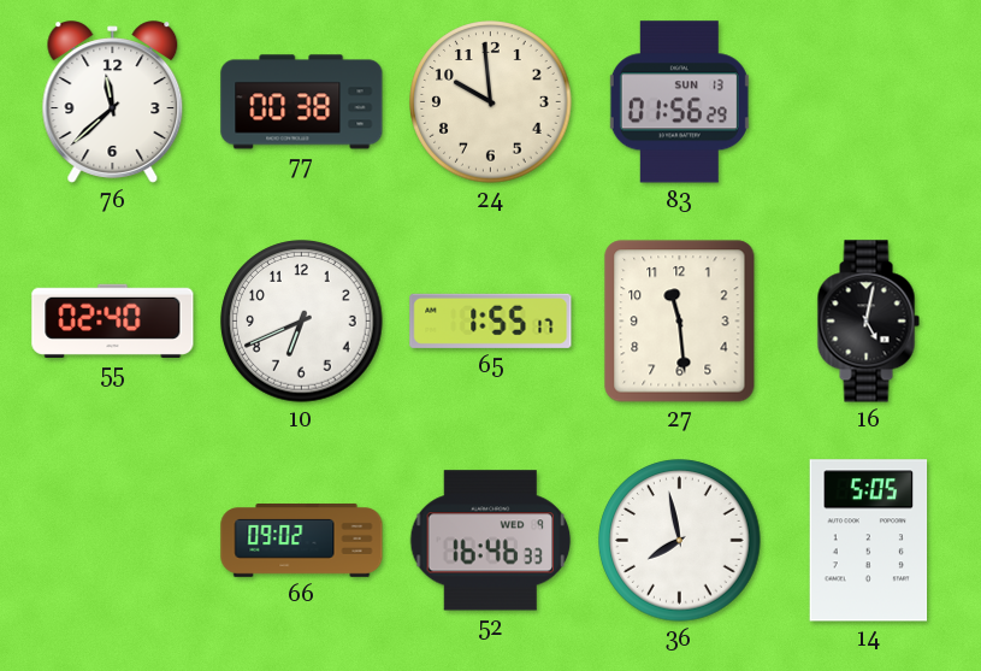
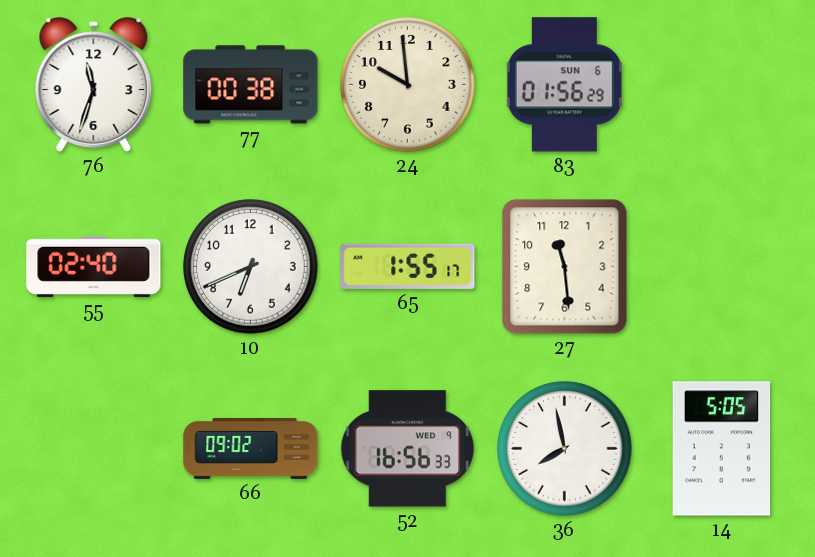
76: 11:38 -> 11:33
83 date: SUN 13 -> SUN 6
16: 5:02 -> none
52: 16:46 -> 16:56
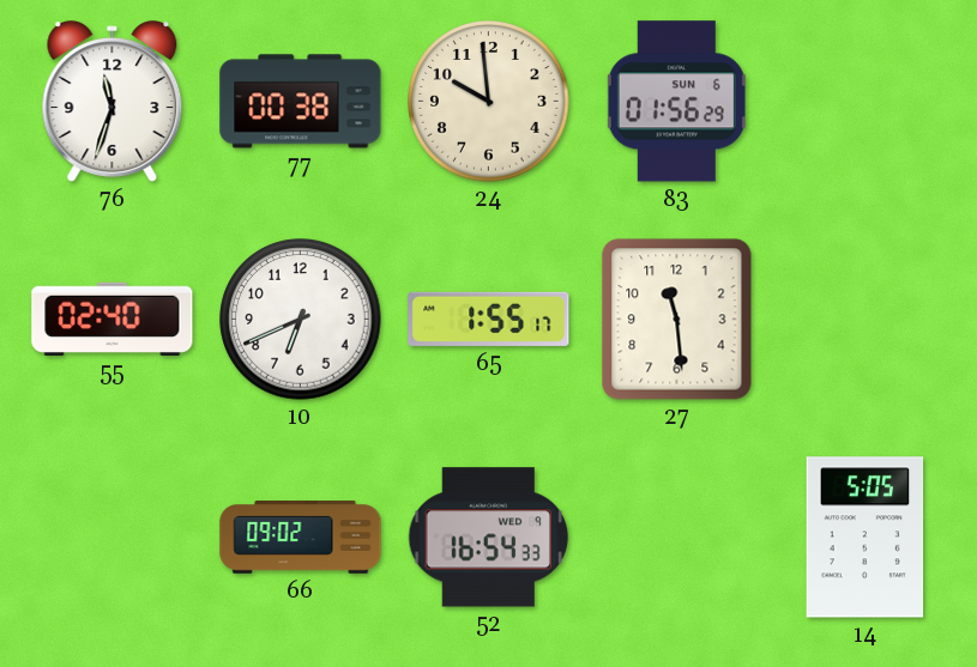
52: 16:56 -> 16:54
36: 7:58 -> none
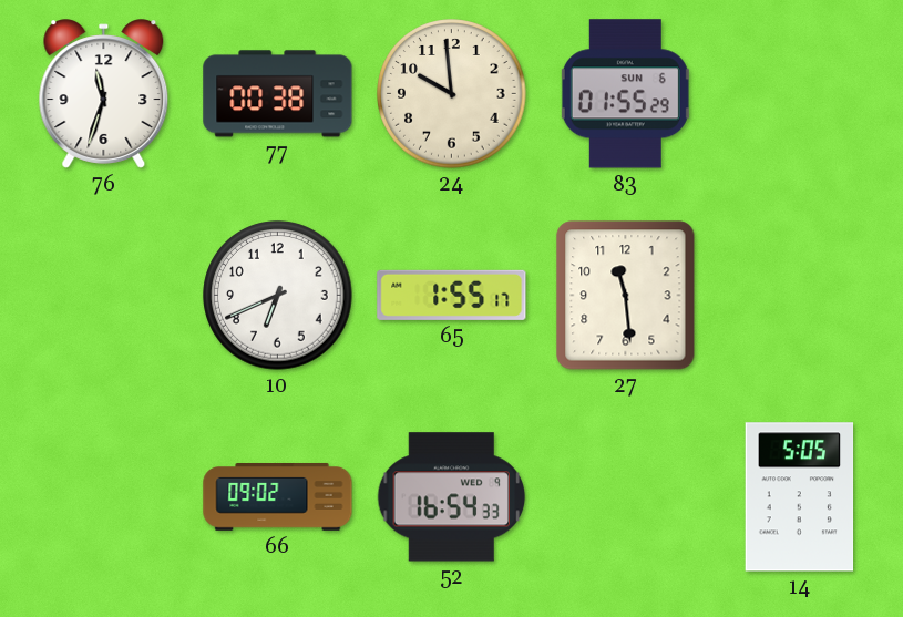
83: 01:56 -> 01:55
55: 02:40 -> none
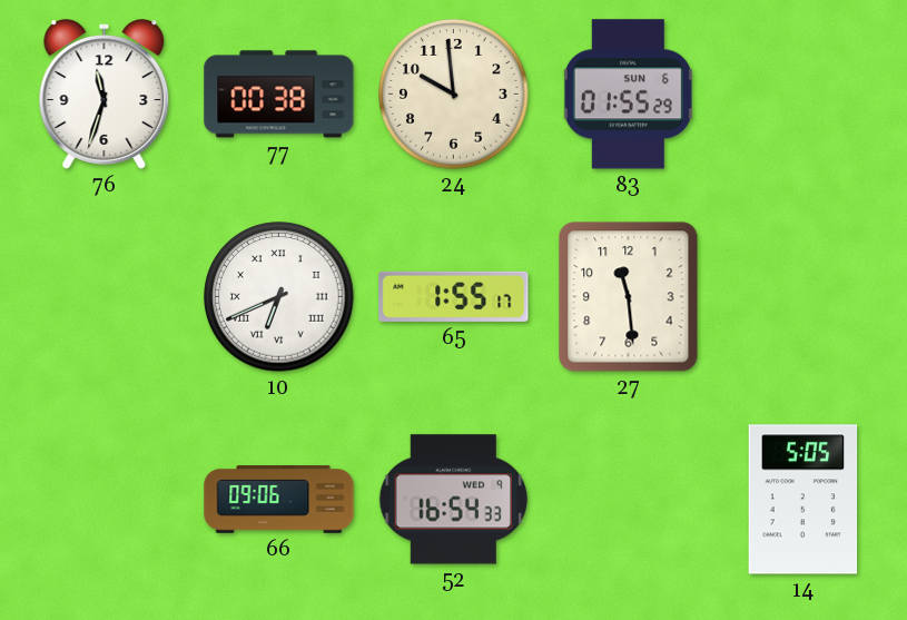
10 numerals: Arabic -> Roman
66: 09:02 -> 09:06
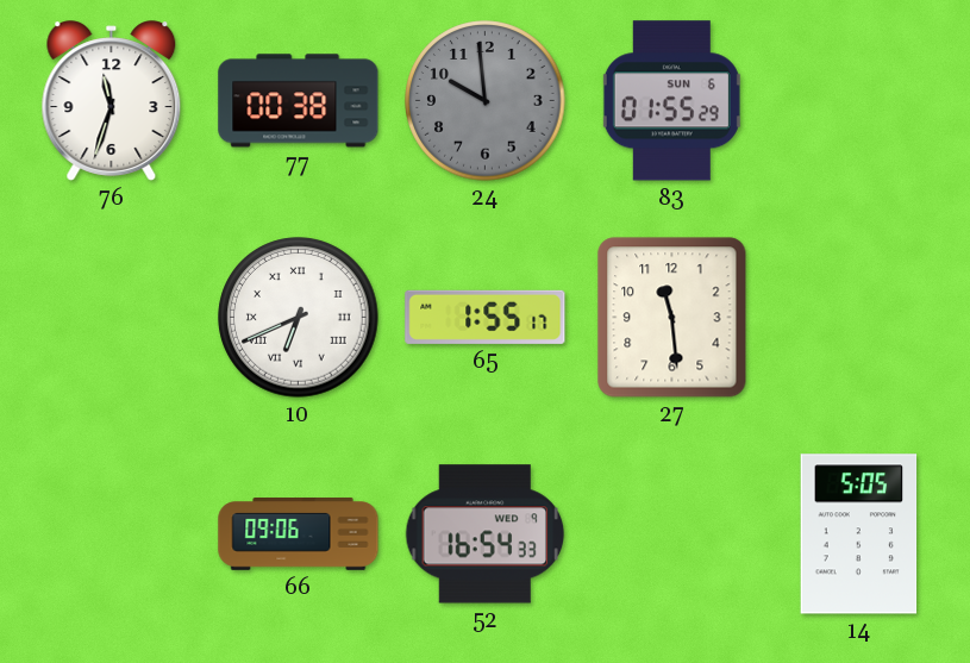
24 dial: cream -> grey
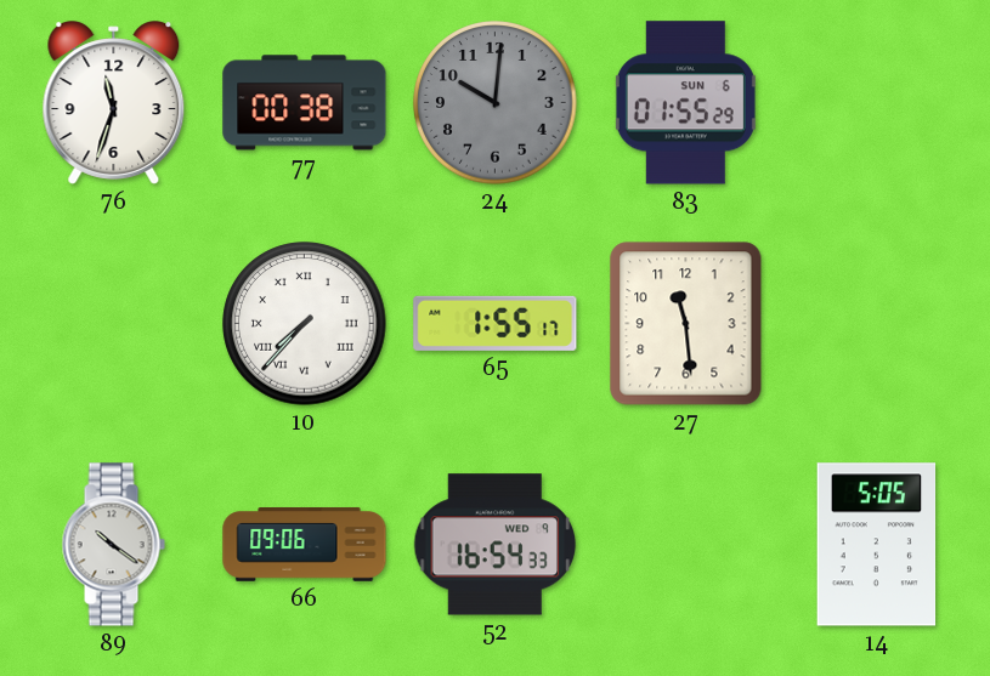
24: 9:59 -> 10:01
10: 6:41 -> 7:37
89: none -> 10:21
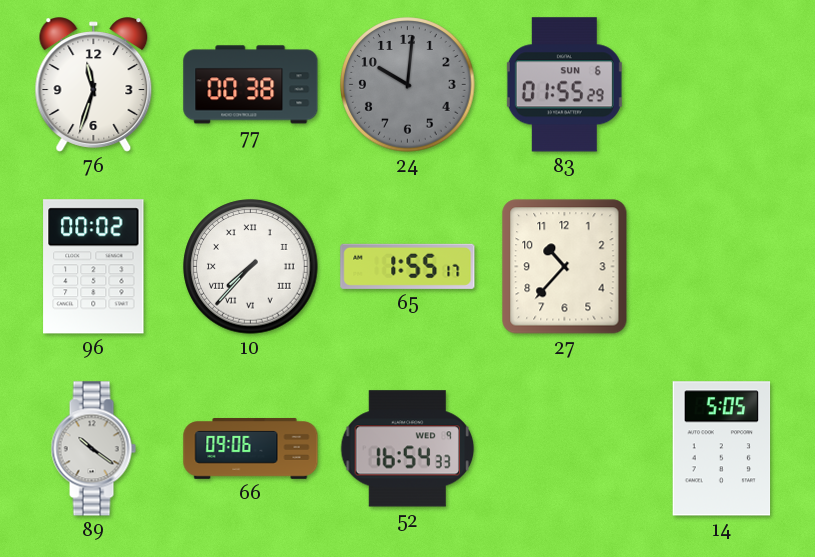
96: none -> 00:02
27: 11:29 -> 10:37
